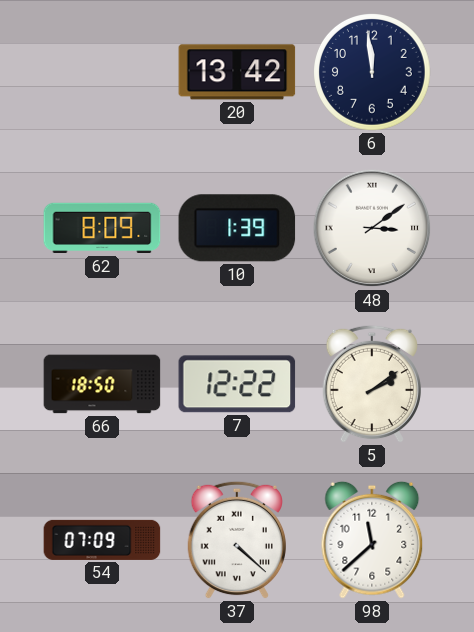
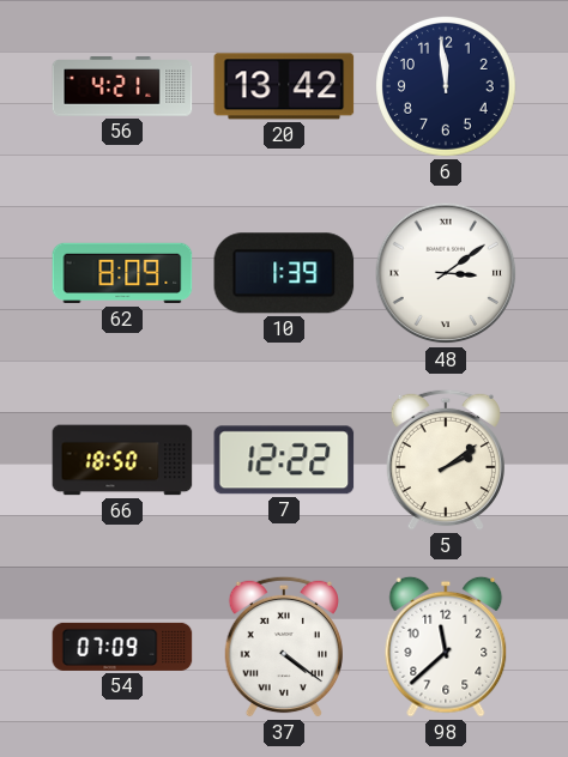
56: none -> 4:21
37: 4:22 -> 4:21
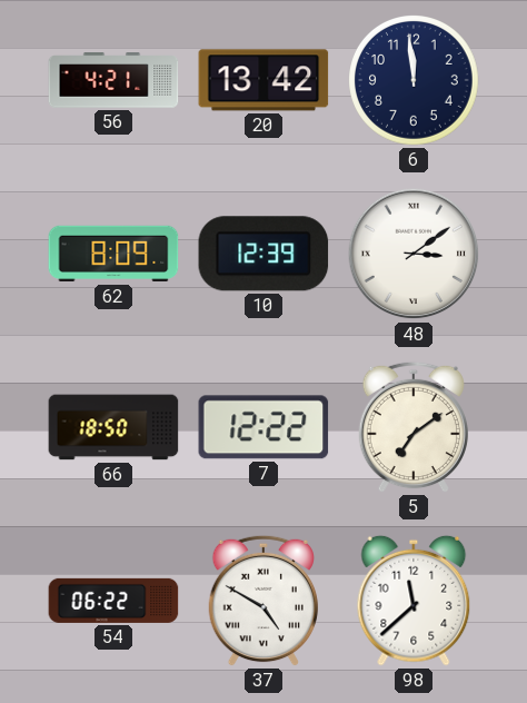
10: 1:39 -> 12:39
5: 2:09 -> 7:09
54: 07:09 -> 06:22
37: 4:21 -> 4:50
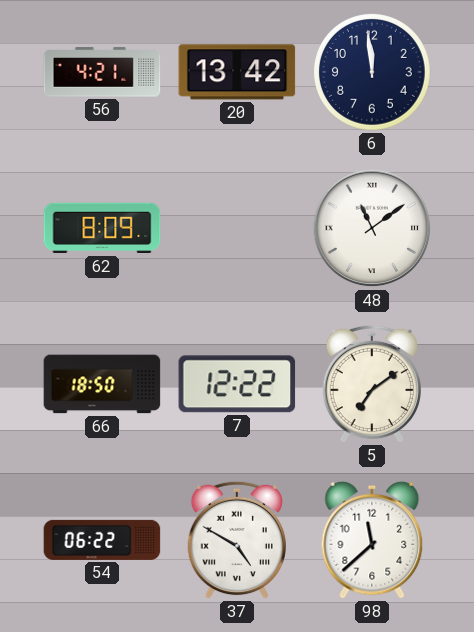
10: 12:39 -> none
48: 3:09 -> 11:09
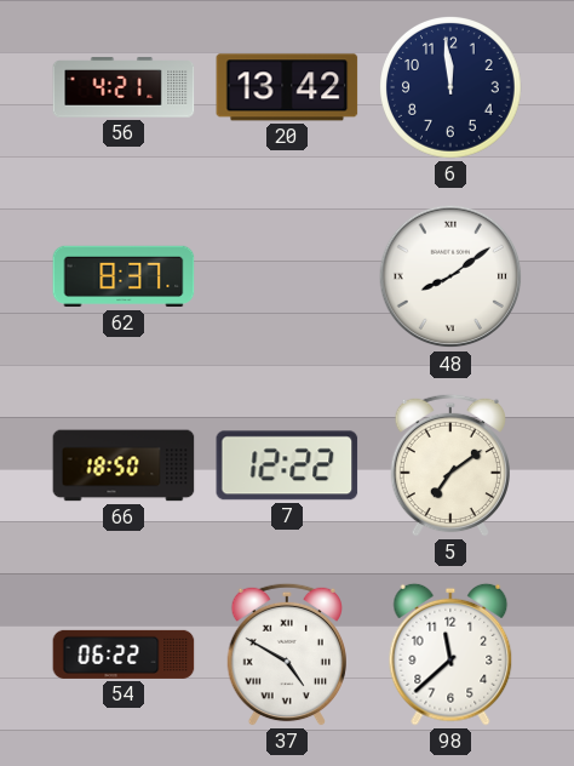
62: 8:09 -> 8:37
48: 11:09 -> 8:09
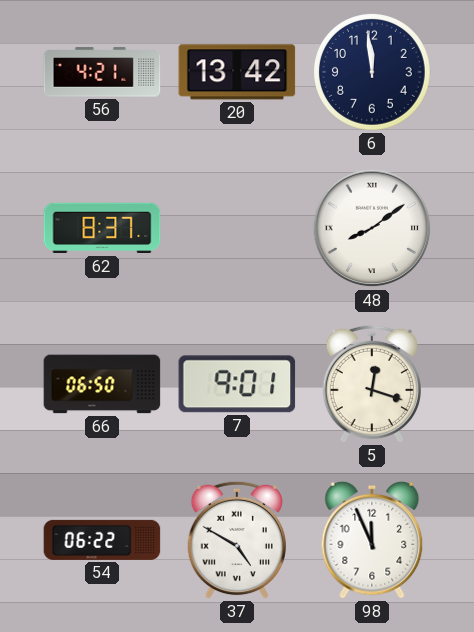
66: 18:50 -> 06:50
7: 12:22 -> 9:01
5: 7:09 -> 12:18
98: 11:38 -> 11:56
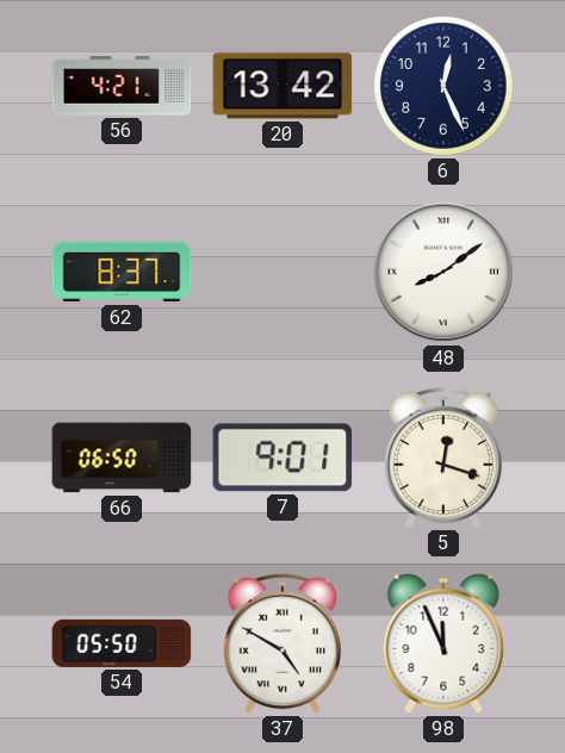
6: 11:59 -> 12:26
54: 06:22 -> 05:50
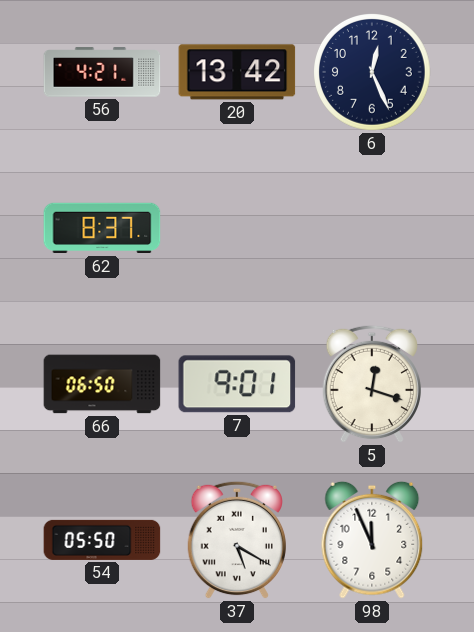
48: 8:09 -> none
37: 4:50 -> 5:20
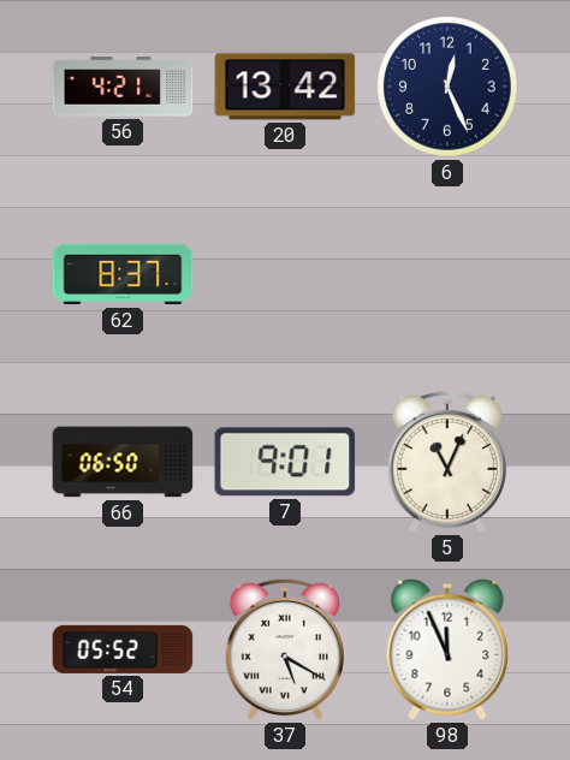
5: 12:18 -> 11:04
54: 05:50 -> 05:52
